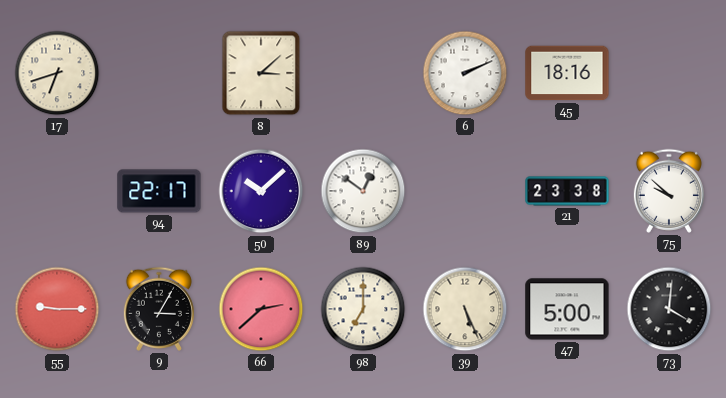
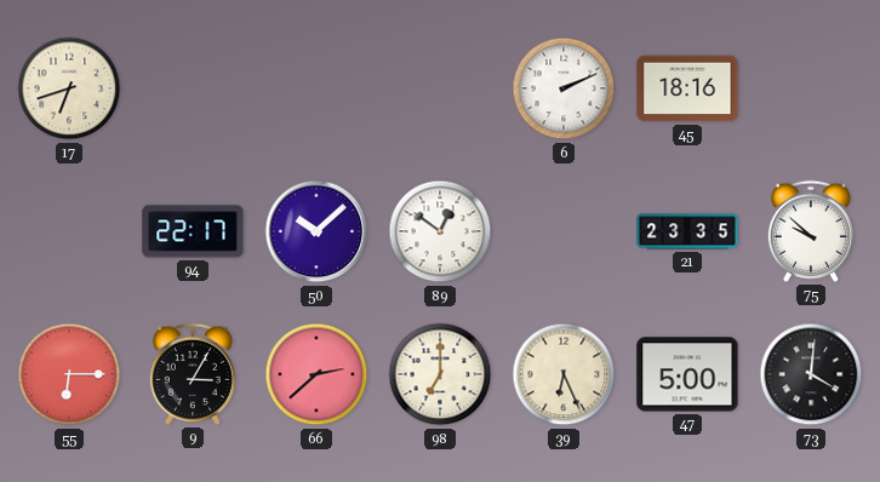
8: 3:08 -> none
21: 23:38 -> 23:35
55: 9:15 -> 6:15
39: 5:26 -> 6:26
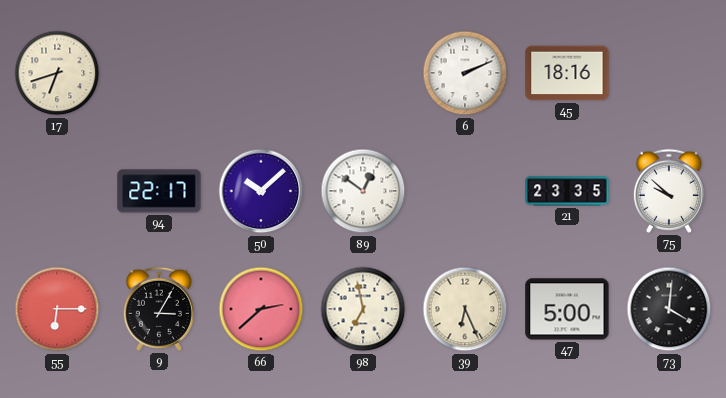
98: 7:00 -> 6:58
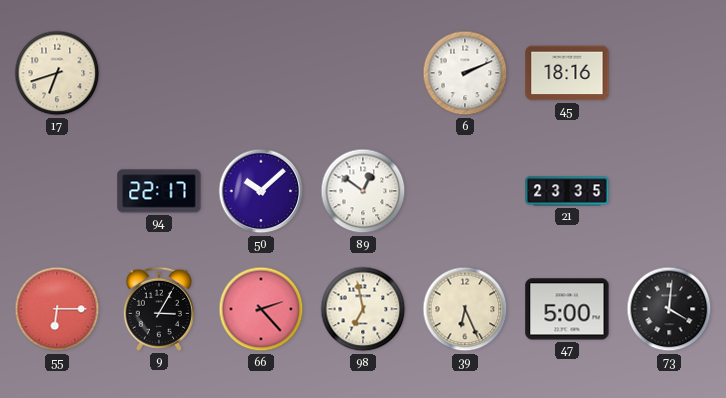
75: 9:52 -> none
66: 2:38 -> 2:23
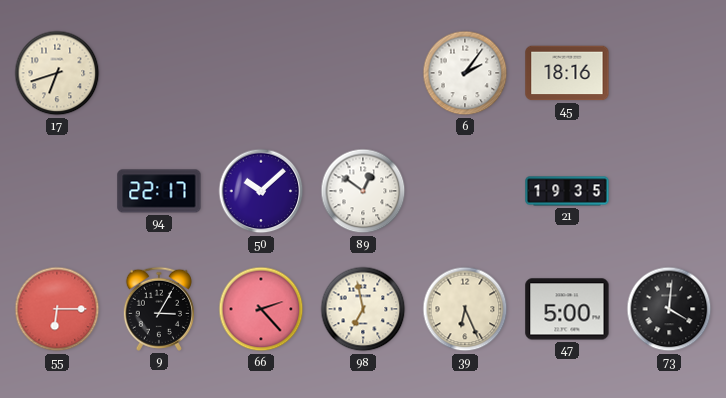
6: 2:11 -> 2:06
21: 23:35 -> 19:35
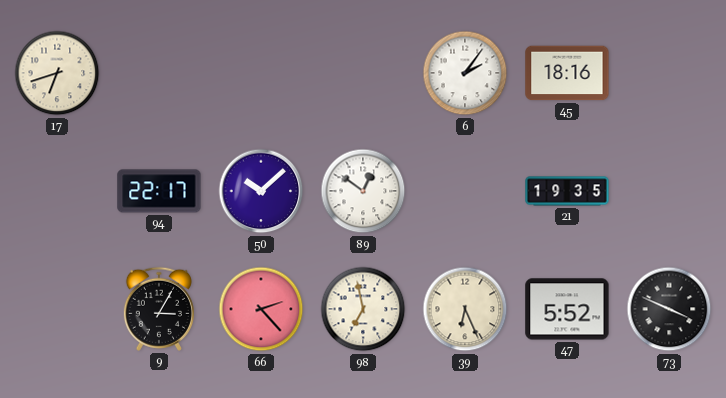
55: 6:15 -> none
47: 5:00 -> 5:52
73: 4:01 -> 3:49
